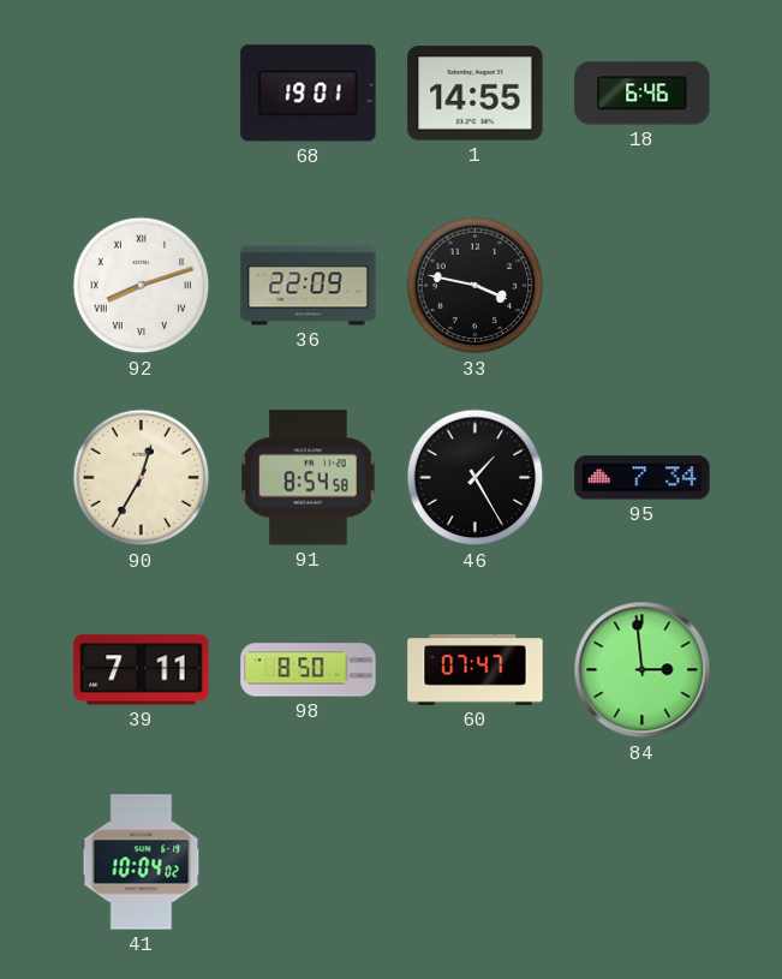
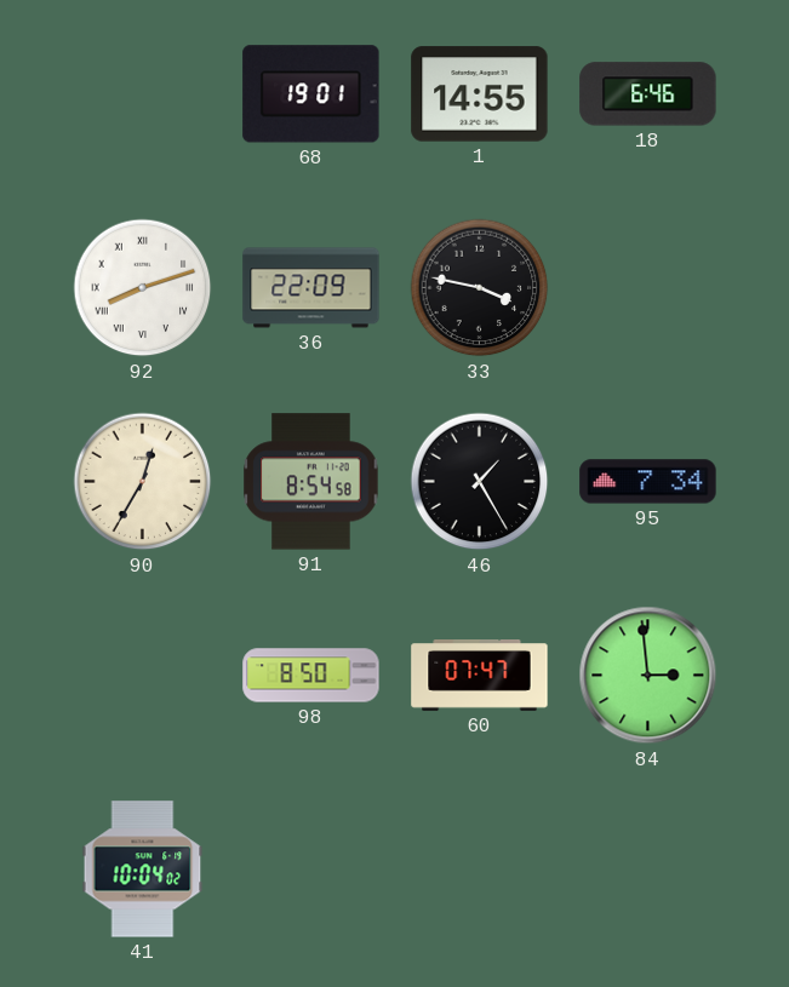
39: 7:11 -> none
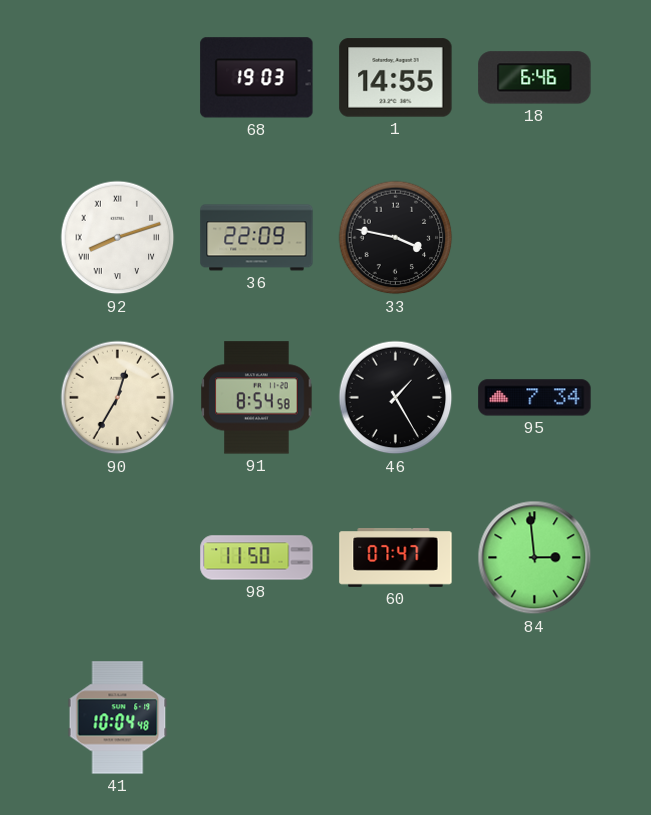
68: 19:01 -> 19:03
98: 8:50 -> 11:50
41: 10:04:02 -> 10:04:48
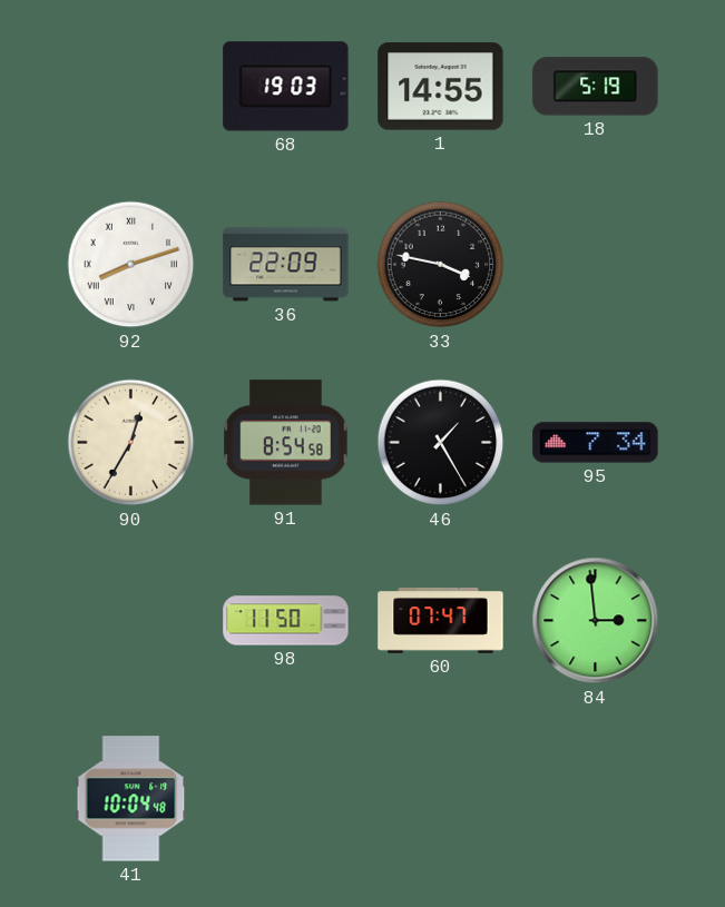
18: 6:46 -> 5:19
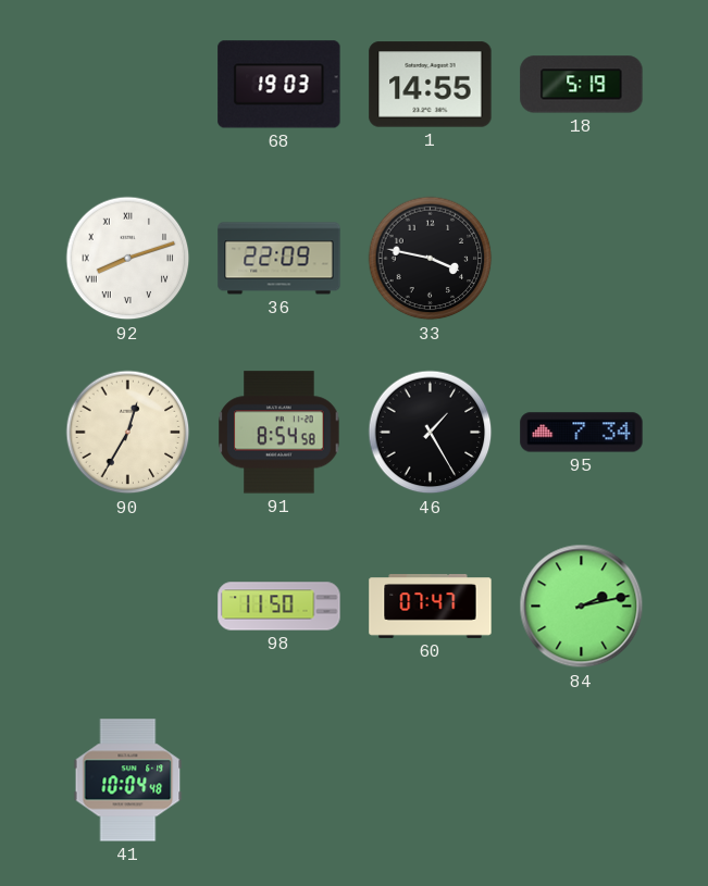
84: 2:59 -> 2:13
